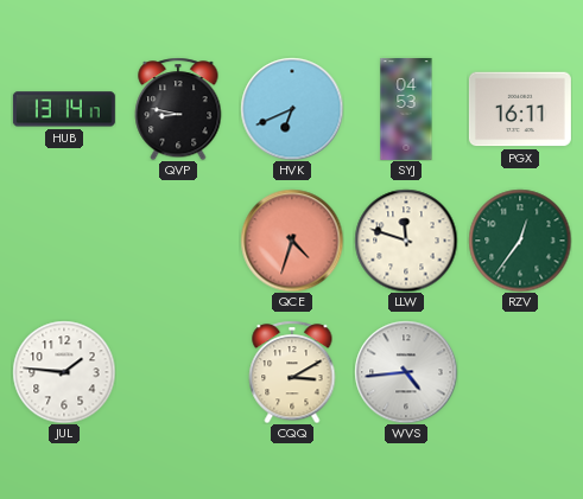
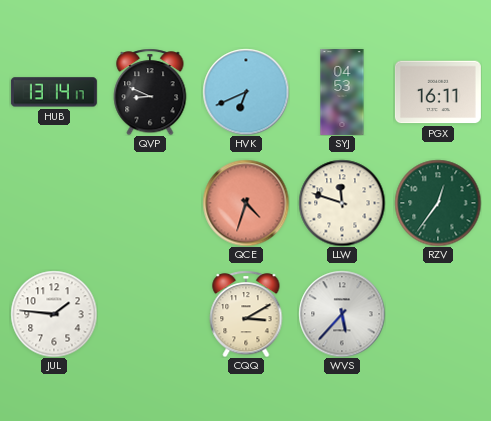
QVP: 8:47 -> 8:49
WVS: 4:44 -> 5:37
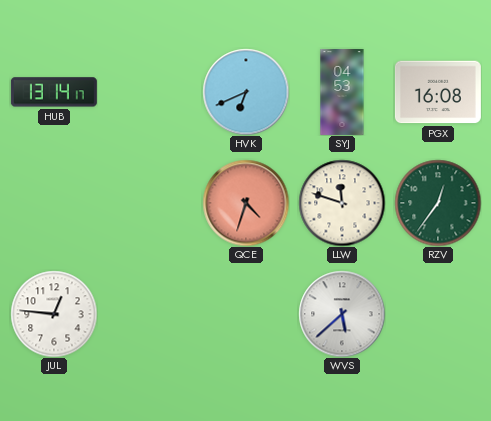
QVP: 8:49 -> none
PGX: 16:11 -> 16:08
JUL: 1:46 -> 12:46
CQQ: 3:10 -> none
WVS: 5:37 -> 5:38
